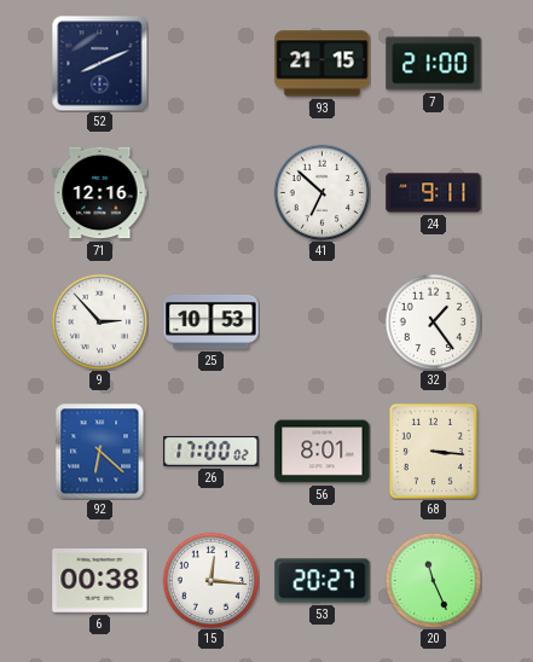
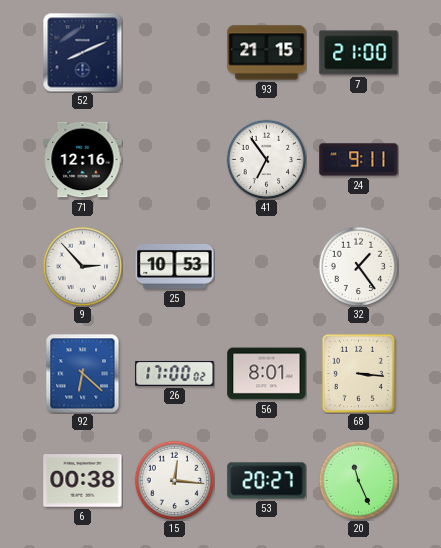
41: 6:52 -> 6:54
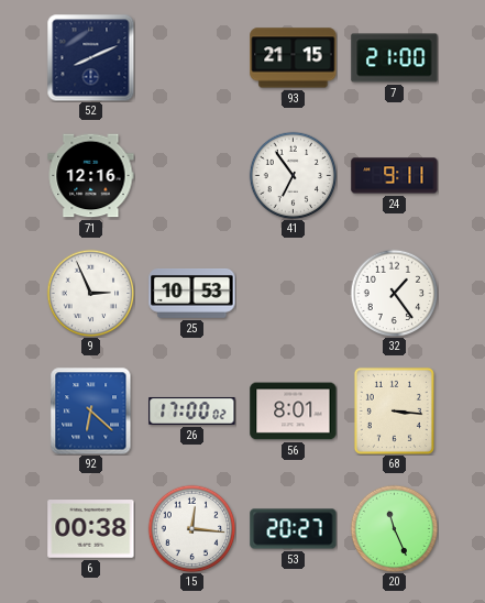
9: 2:53 -> 2:56
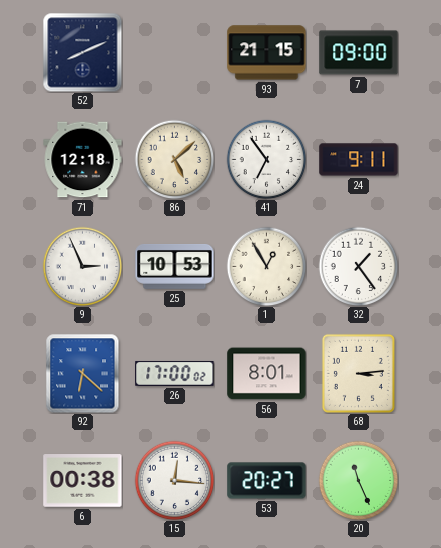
7: 21:00 -> 09:00
71: 12:16 -> 12:18
86: none -> 5:08
1: none -> 12:55
68: 3:16 -> 3:14
